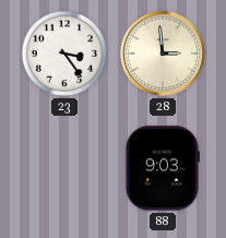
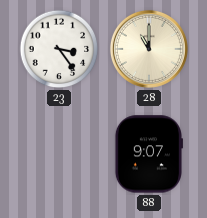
28: 2:59 -> 11:00
88: 9:03 -> 9:07
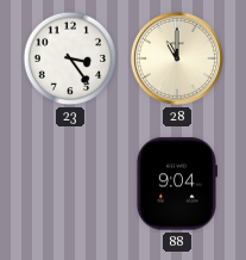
88: 9:07 -> 9:04
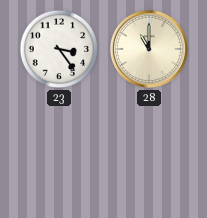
88: 9:04 -> none
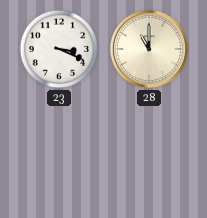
23: 3:24 -> 3:19
